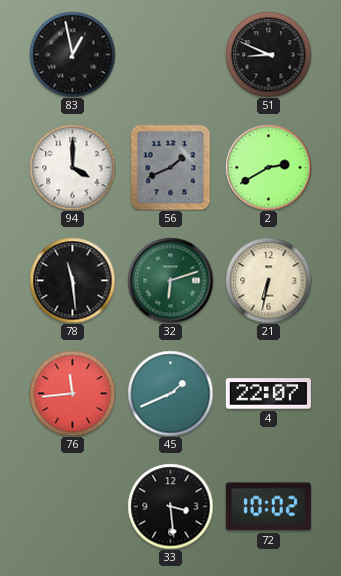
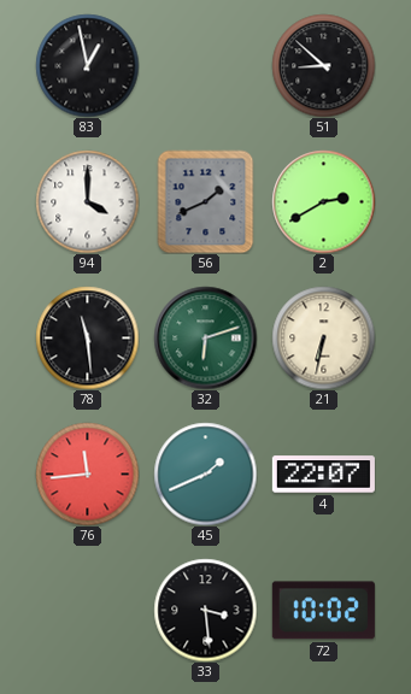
51: 8:49 -> 8:52
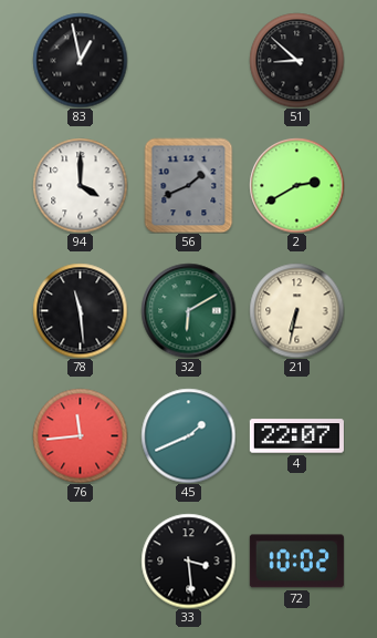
32: 6:12 -> 6:10
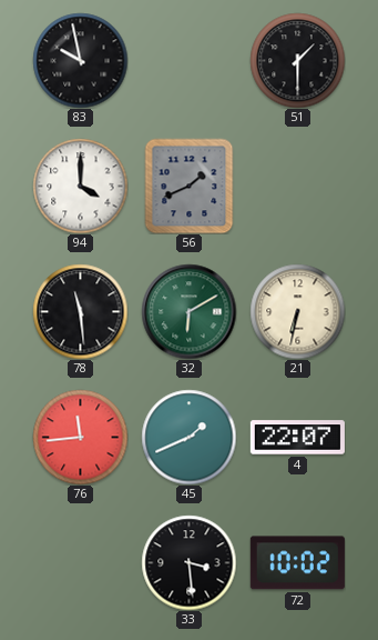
83: 12:58 -> 9:58
51: 8:52 -> 1:30
2: 2:40 -> none
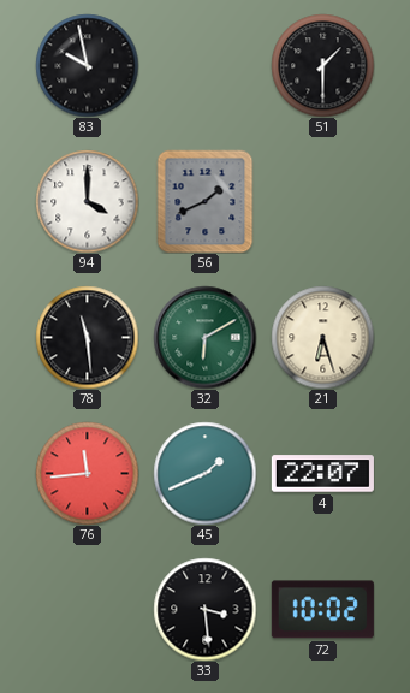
21: 6:32 -> 6:27
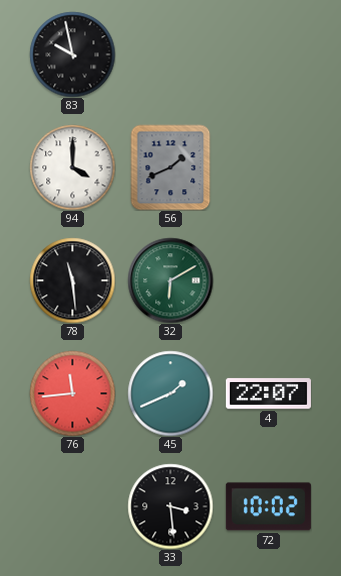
51: 1:30 -> none
21: 6:27 -> none
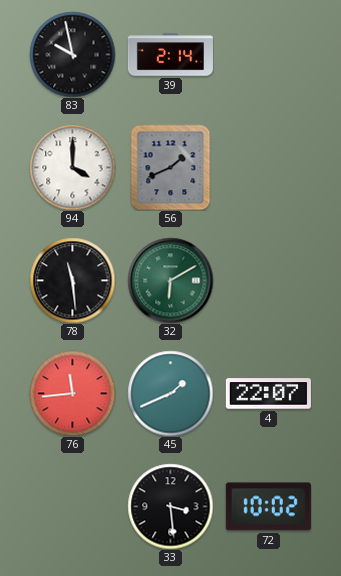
39: none -> 2:14
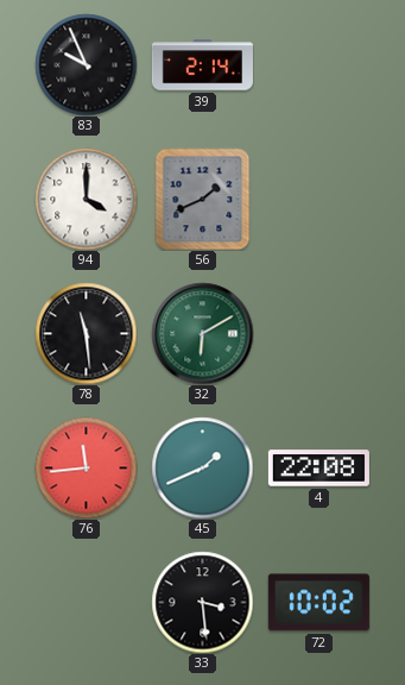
83: 9:58 -> 9:56
4: 22:07 -> 22:08
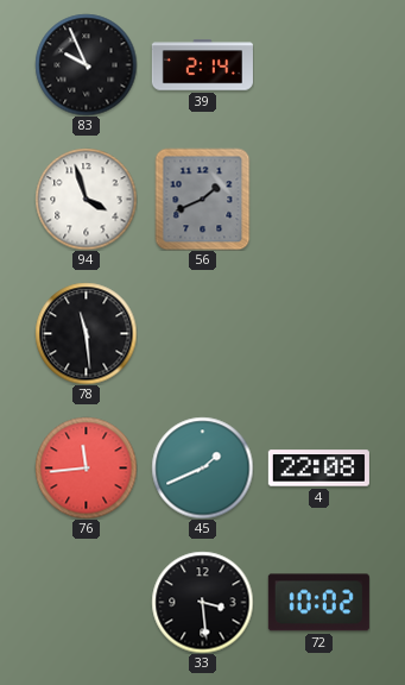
94: 4:00 -> 3:57
32: 6:10 -> none
